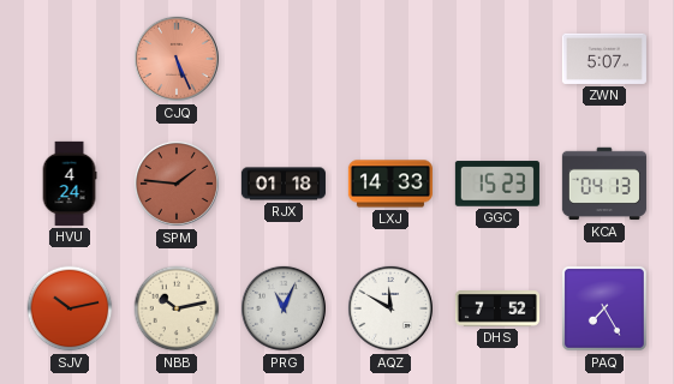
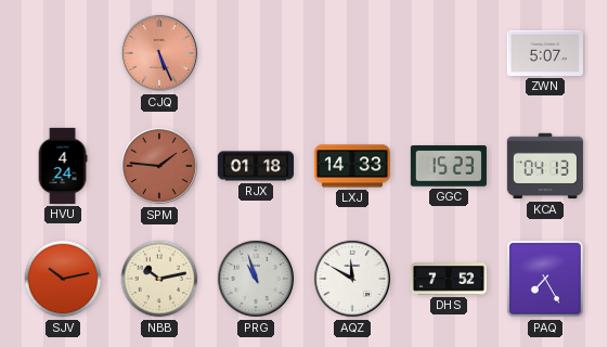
PRG: 11:04 -> 10:57
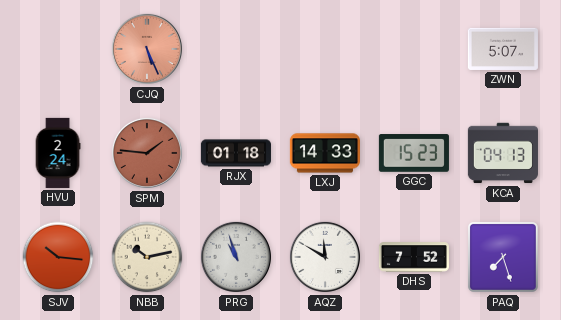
HVU: 4:24 -> 2:24
SJV: 10:13 -> 10:16
PAQ: 7:25 -> 7:27
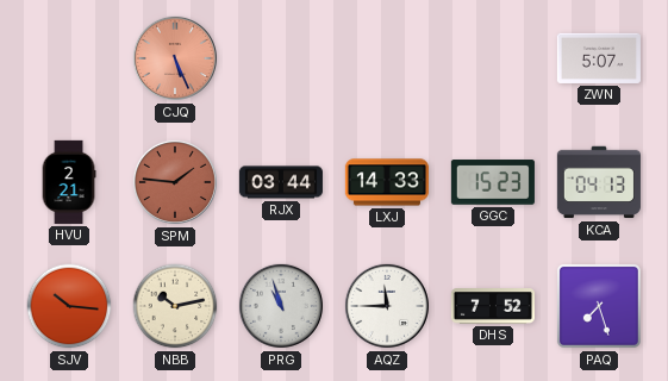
HVU: 2:24 -> 2:21
RJX: 01:18 -> 03:44
AQZ: 11:50 -> 11:45
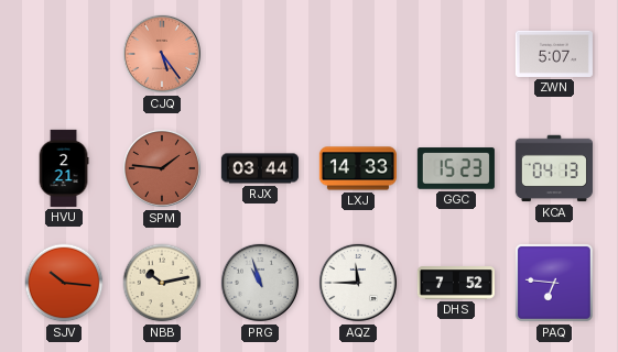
CJQ: 5:26 -> 5:24
PAQ: 7:27 -> 6:46
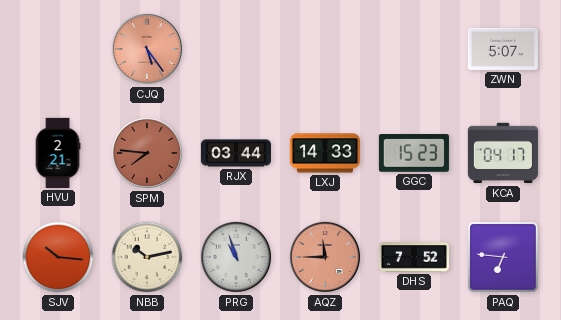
SPM: 1:46 -> 7:46
KCA: 04:13 -> 04:17
AQZ dial: white -> salmon
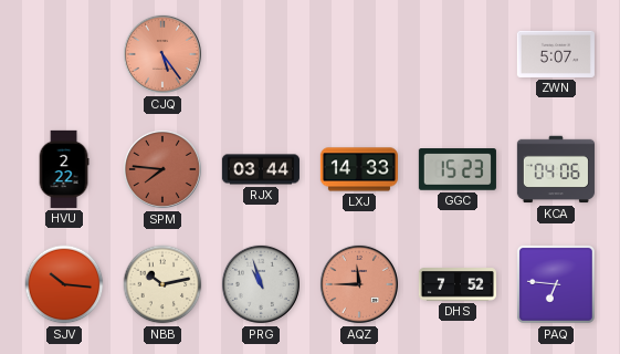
HVU: 2:21 -> 2:22
KCA: 04:17 -> 04:06
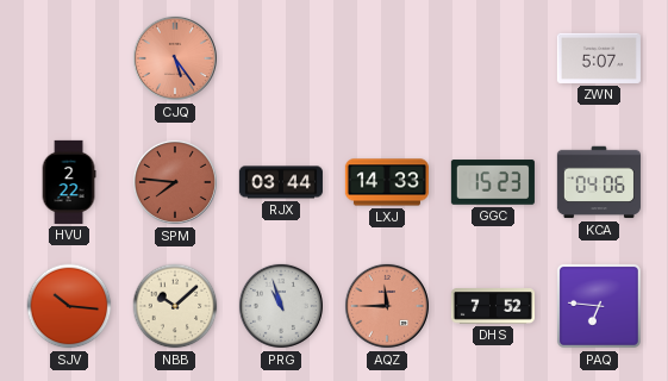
NBB: 10:13 -> 10:08
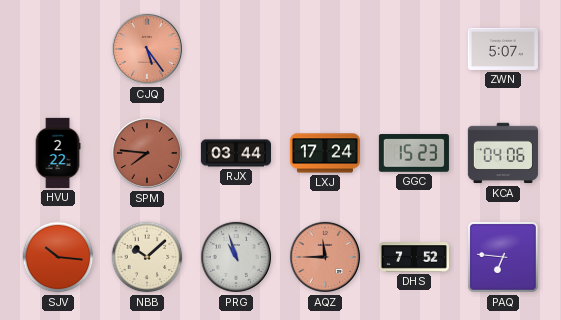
LXJ: 14:33 -> 17:24
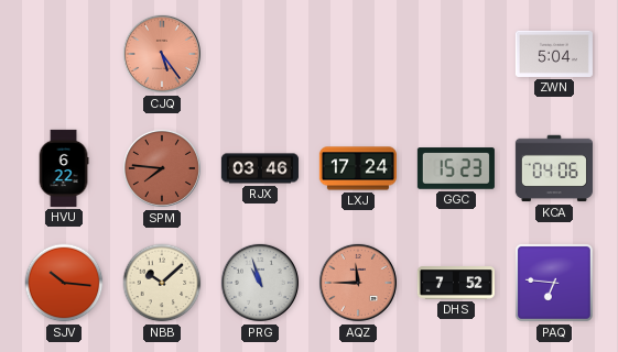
ZWN: 5:07 -> 5:04
HVU: 2:22 -> 6:22
RJX: 03:44 -> 03:46
